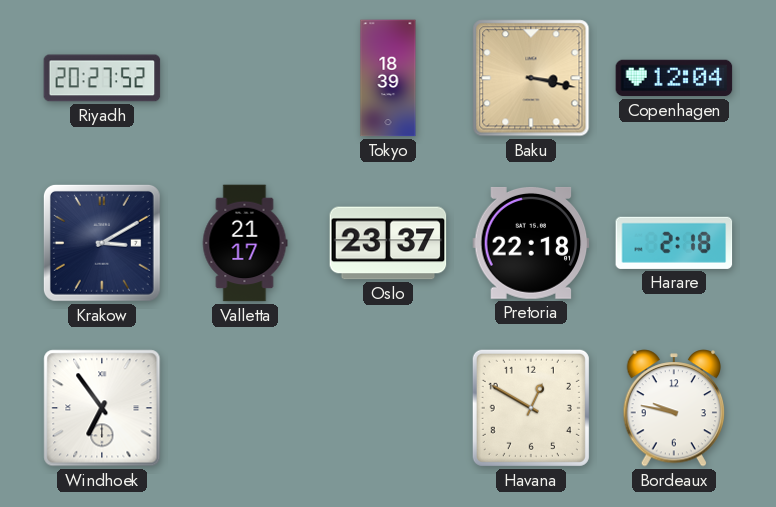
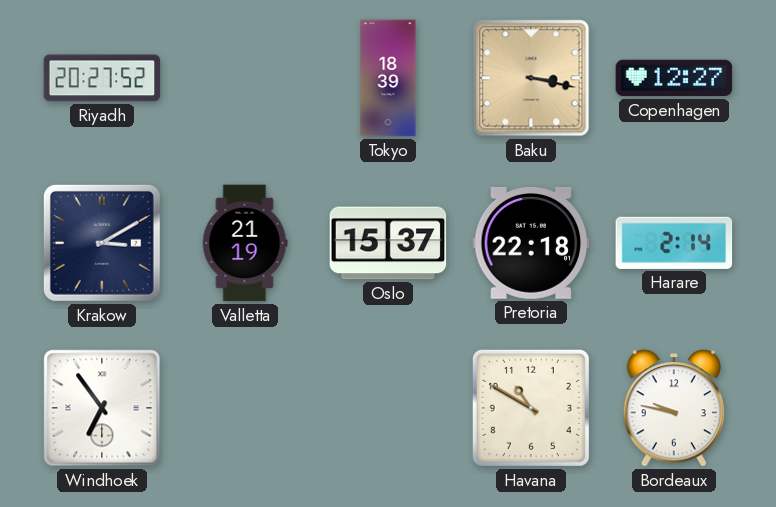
Copenhagen: 12:04 -> 12:27
Valletta: 21:17 -> 21:19
Oslo: 23:37 -> 15:37
Harare: 2:18 -> 2:14
Havana: 12:50 -> 10:50
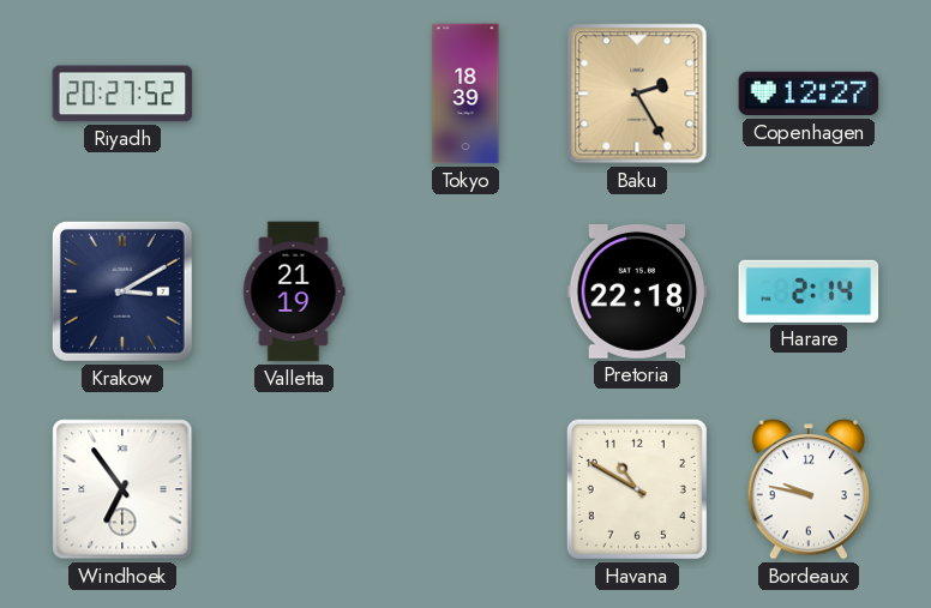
Baku: 3:17 -> 2:25
Oslo: 15:37 -> none
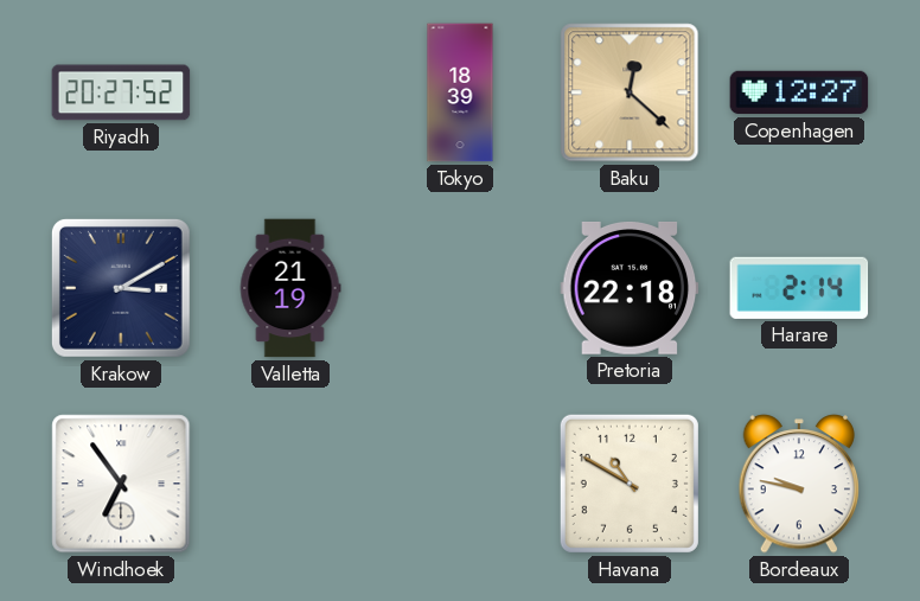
Baku: 2:25 -> 12:22
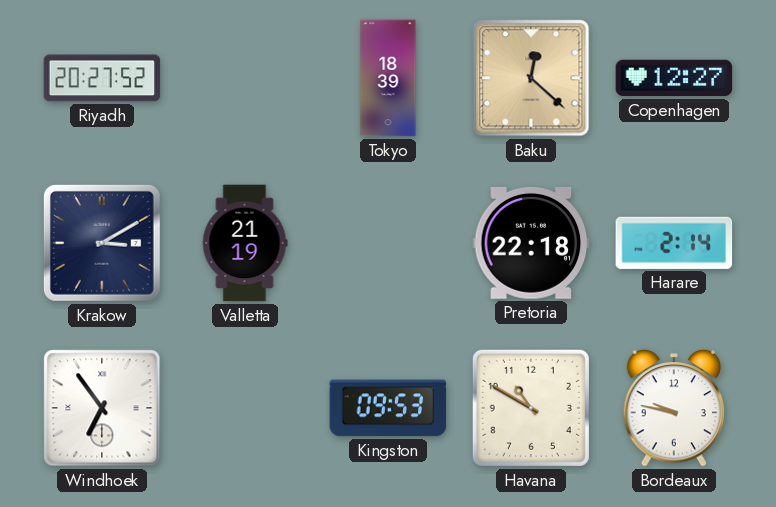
Kingston: none -> 09:53
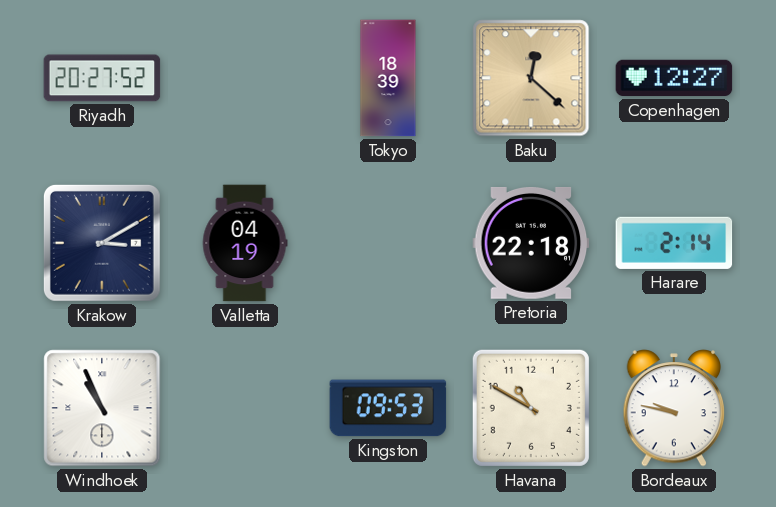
Valletta: 21:19 -> 04:19
Windhoek: 6:54 -> 10:56
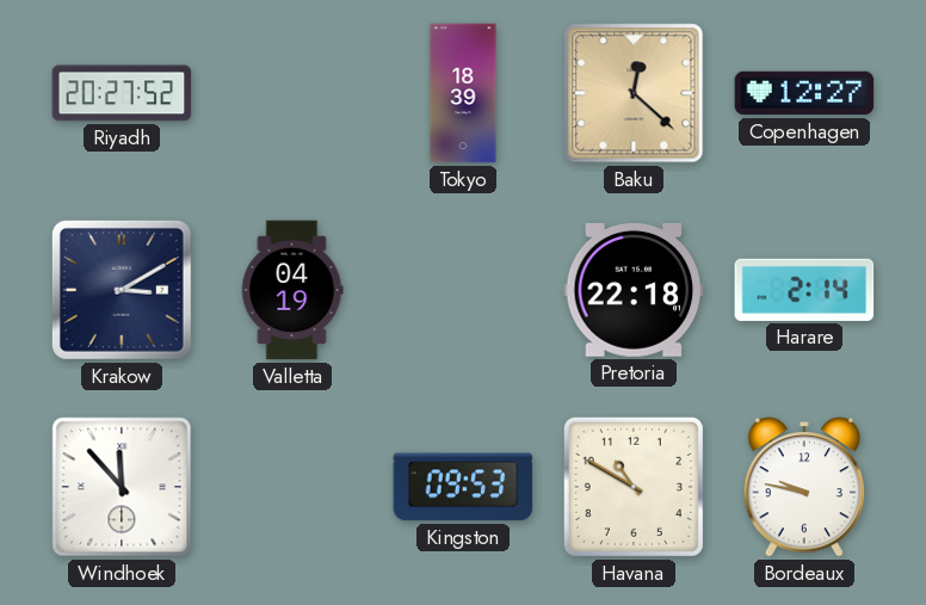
Windhoek: 10:56 -> 11:53
